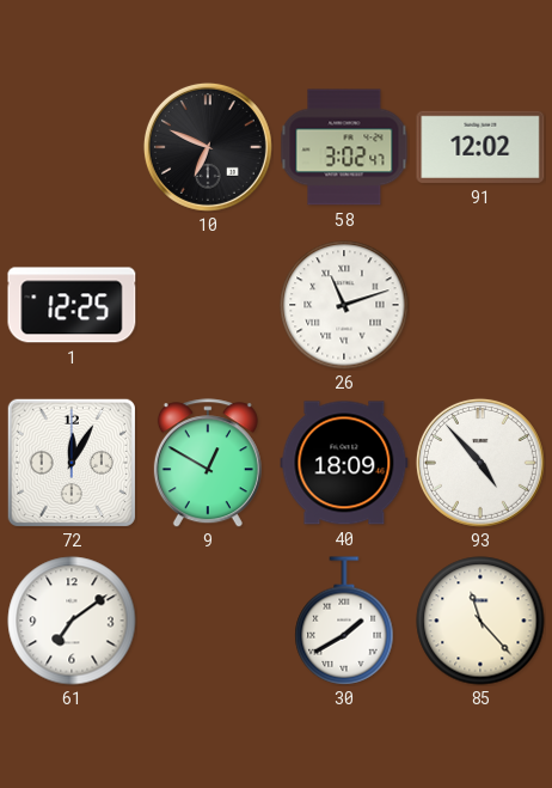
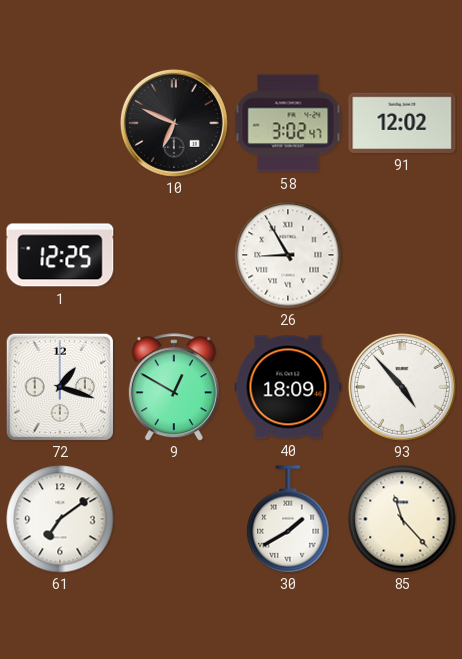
26: 11:12 -> 8:55
72: 12:05 -> 1:18
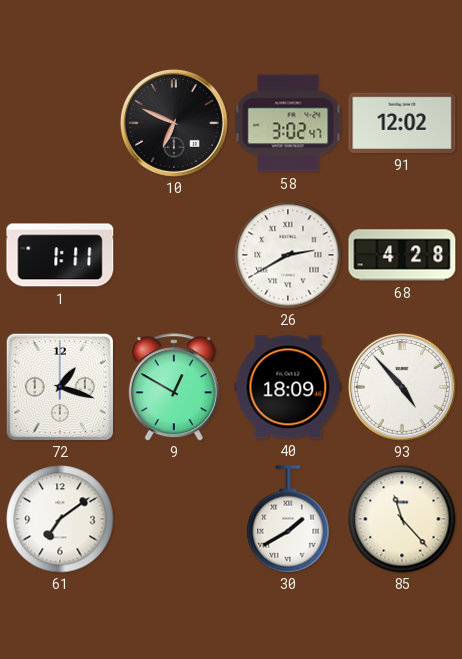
1: 12:25 -> 1:11
26: 8:55 -> 2:40
68: none -> 4:28
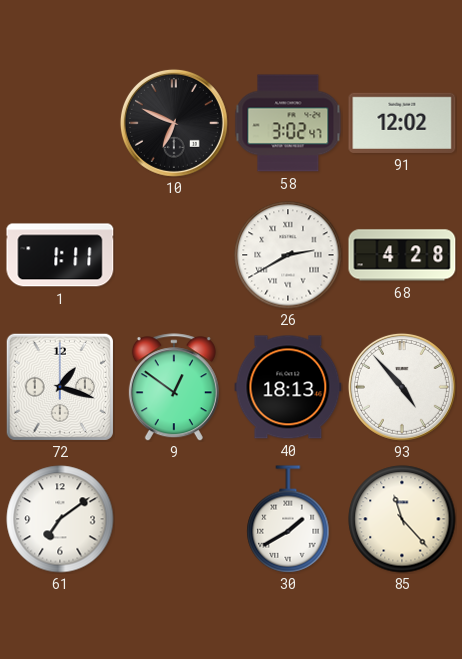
9: 12:50 -> 12:51
40: 18:09 -> 18:13
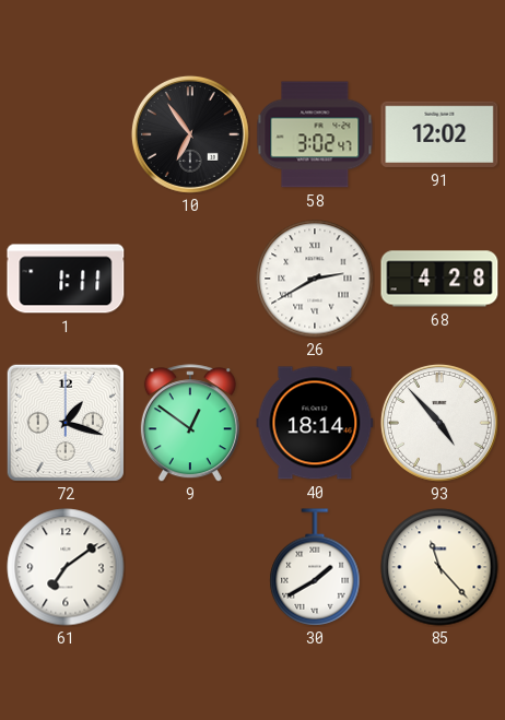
10: 6:49 -> 6:54
40: 18:13 -> 18:14
